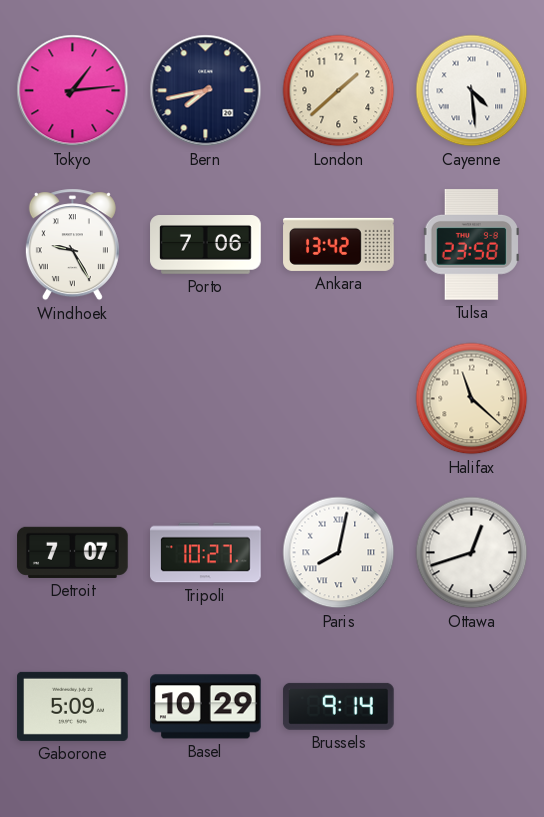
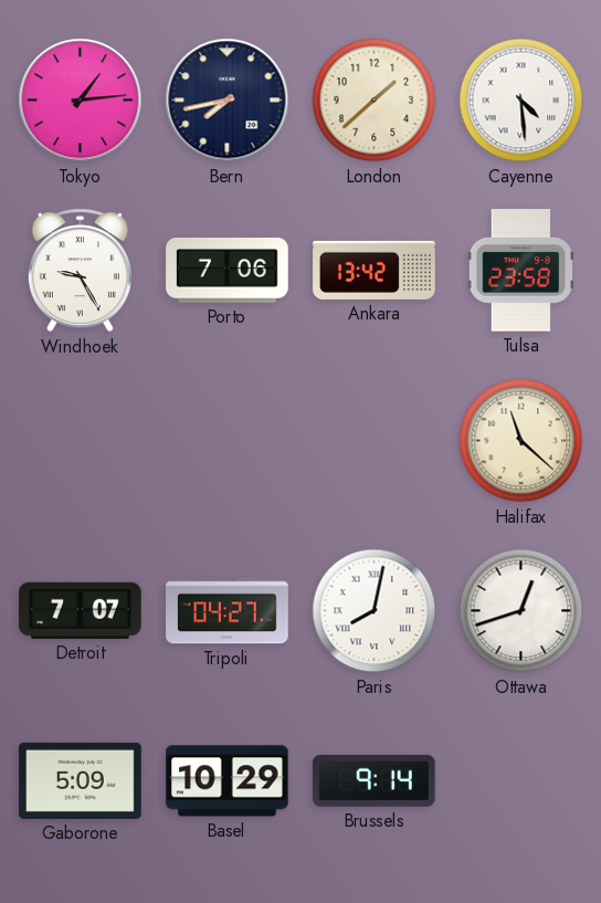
Tripoli: 10:27 -> 04:27
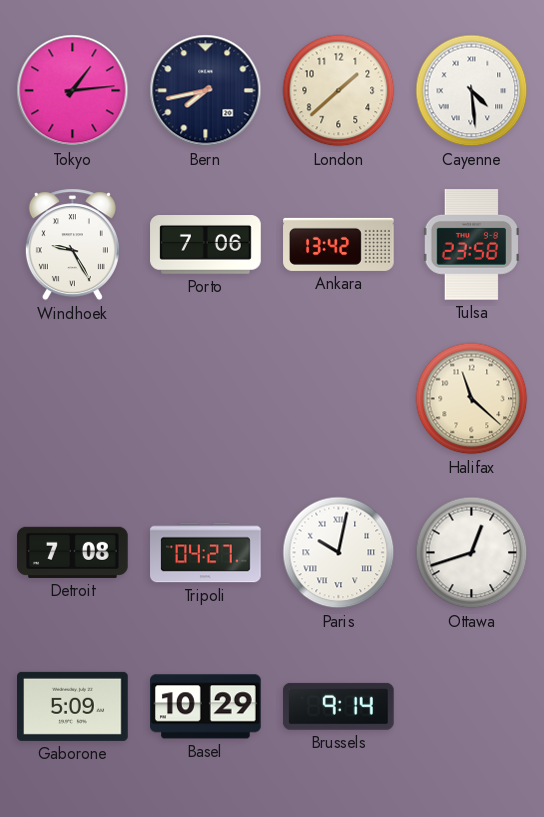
Detroit: 7:07 -> 7:08
Paris: 8:02 -> 10:02
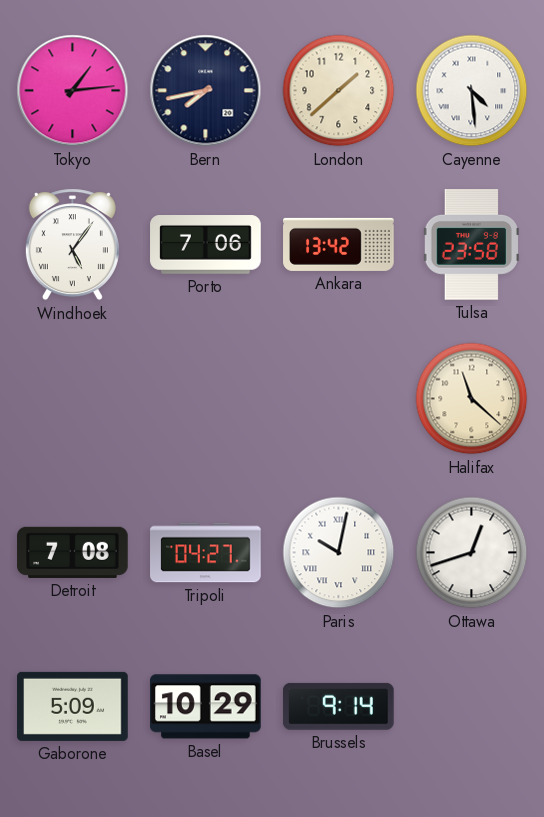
Windhoek: 9:25 -> 5:06
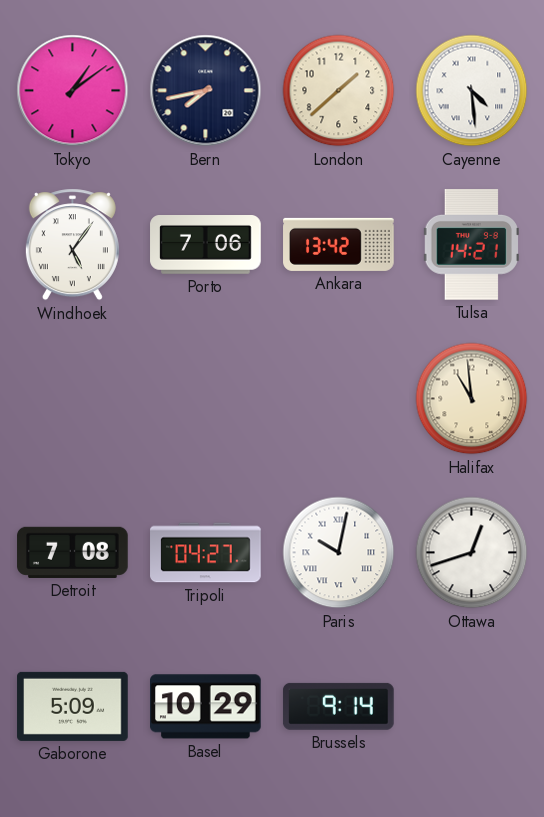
Tokyo: 1:14 -> 1:09
Tulsa: 23:58 -> 14:21
Halifax: 11:22 -> 10:59
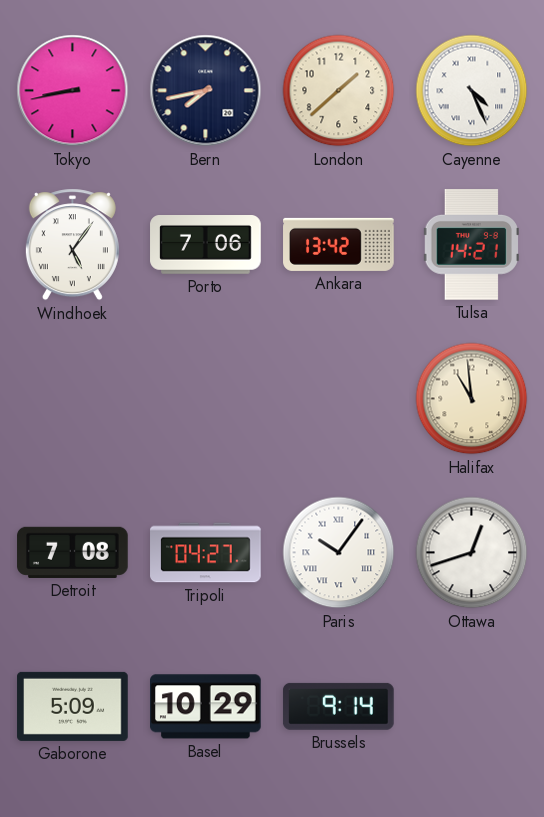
Tokyo: 1:09 -> 8:43
Cayenne: 4:29 -> 4:26
Paris: 10:02 -> 10:06
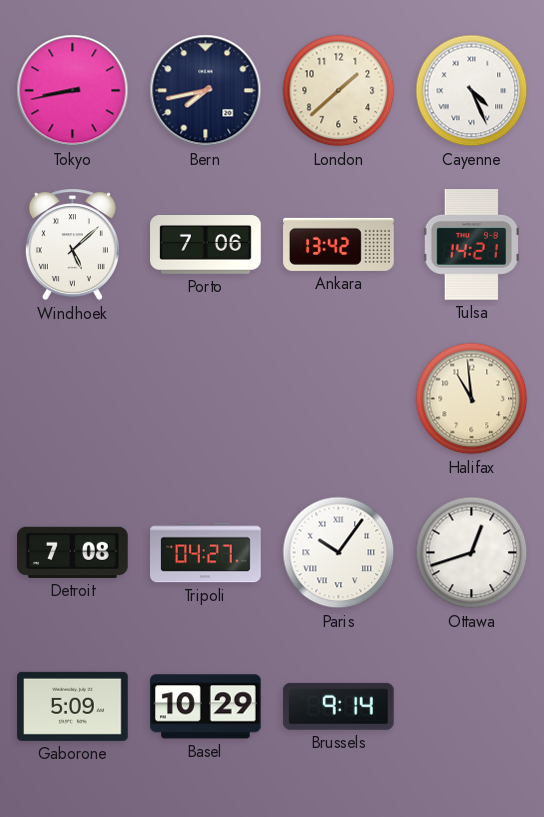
Windhoek: 5:06 -> 5:08
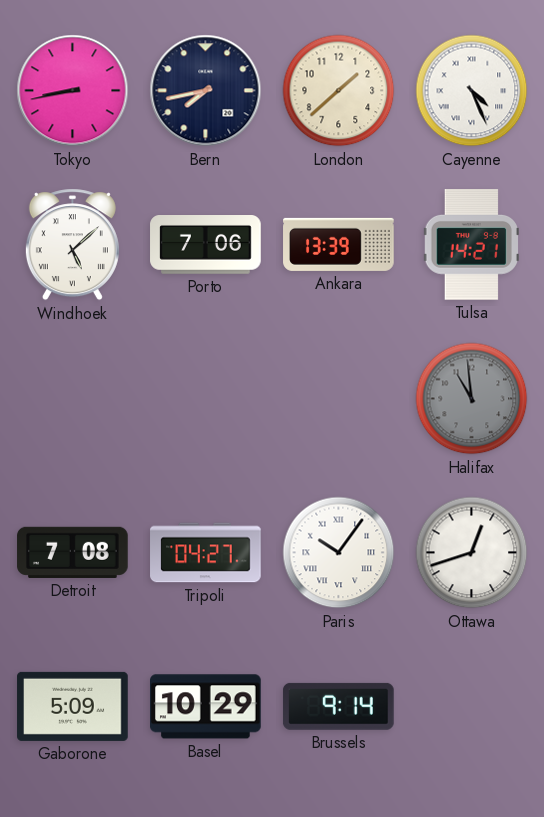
Ankara: 13:42 -> 13:39
Halifax dial: cream -> grey
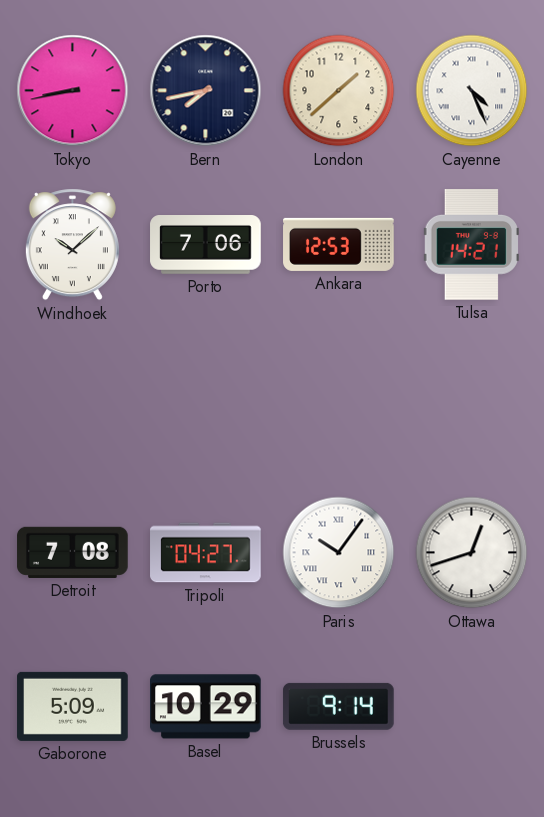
Windhoek: 5:08 -> 10:08
Ankara: 13:39 -> 12:53
Halifax: 10:59 -> none
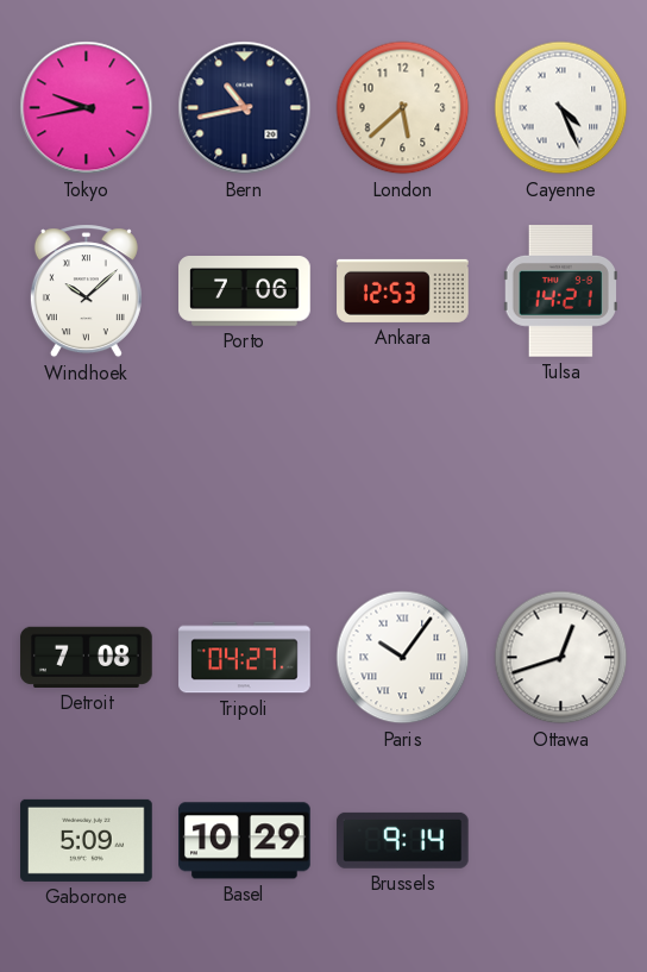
Tokyo: 8:43 -> 9:43
Bern: 7:43 -> 10:43
London: 1:38 -> 5:38
